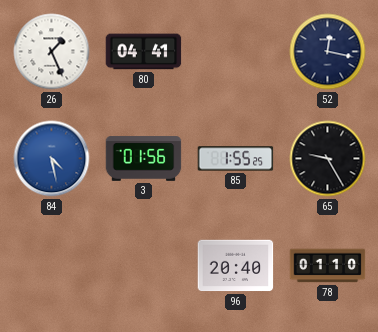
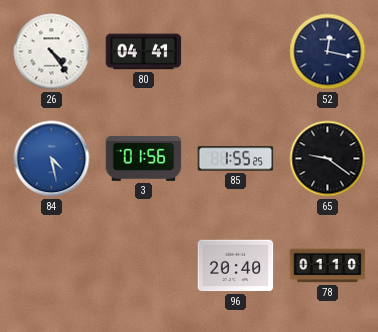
26: 1:26 -> 4:24
65: 9:25 -> 9:21
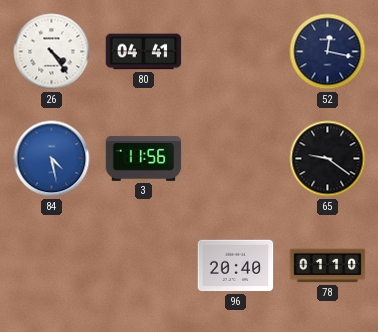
3: 01:56 -> 11:56
85: 1:55 -> none
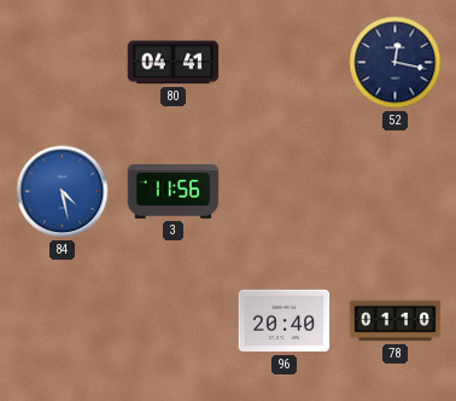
26: 4:24 -> none
65: 9:21 -> none
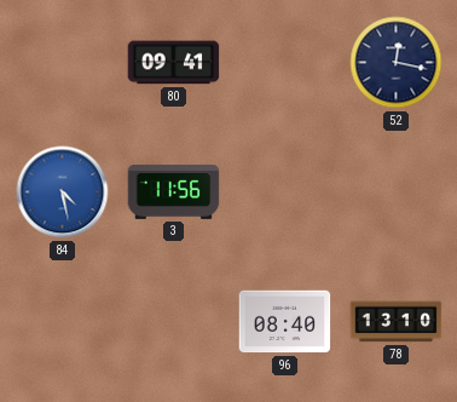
80: 04:41 -> 09:41
96: 20:40 -> 08:40
78: 01:10 -> 13:10
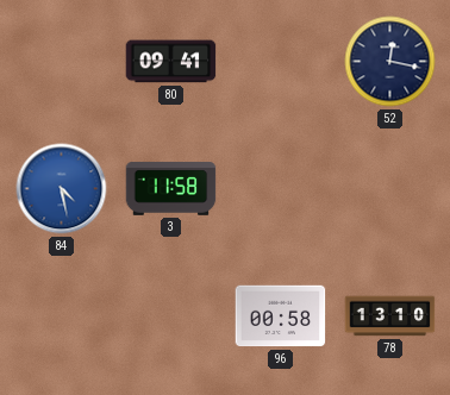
3: 11:56 -> 11:58
96: 08:40 -> 00:58
